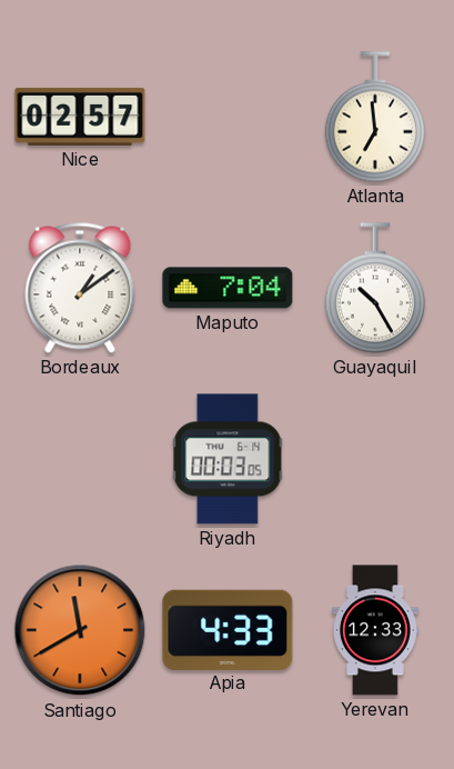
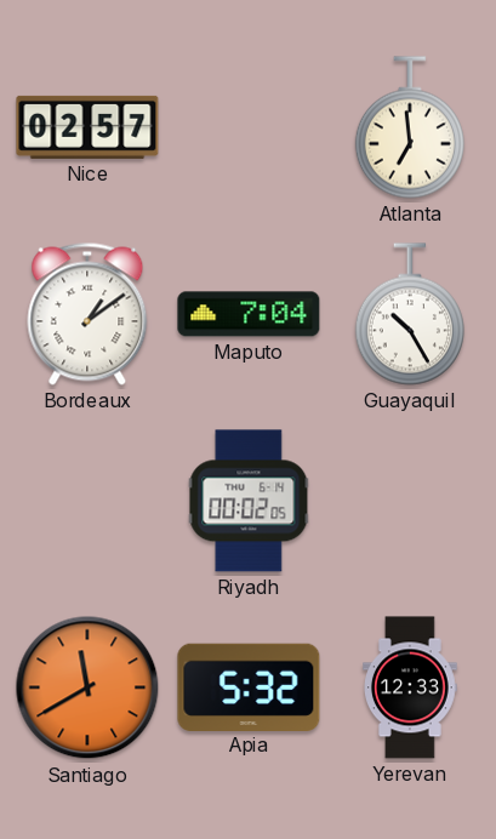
Riyadh: 00:03 -> 00:02
Apia: 4:33 -> 5:32
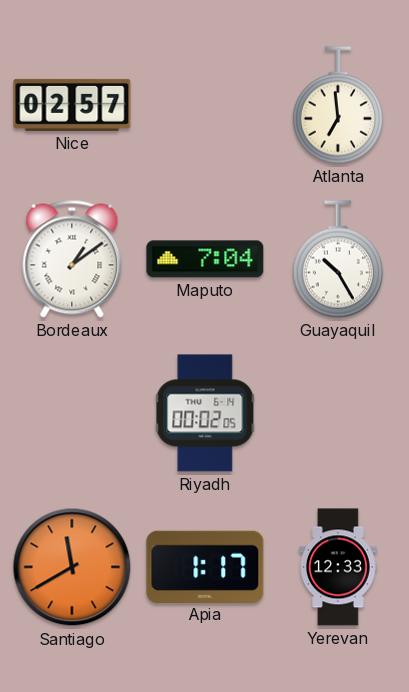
Apia: 5:32 -> 1:17
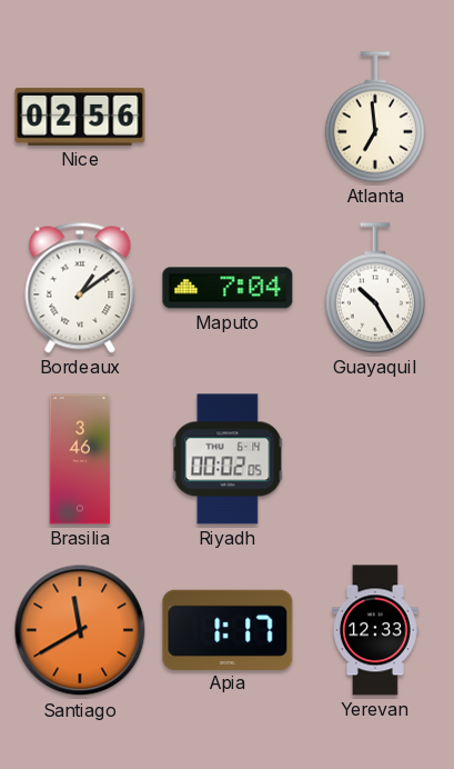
Nice: 02:57 -> 02:56
Brasilia: none -> 3:46
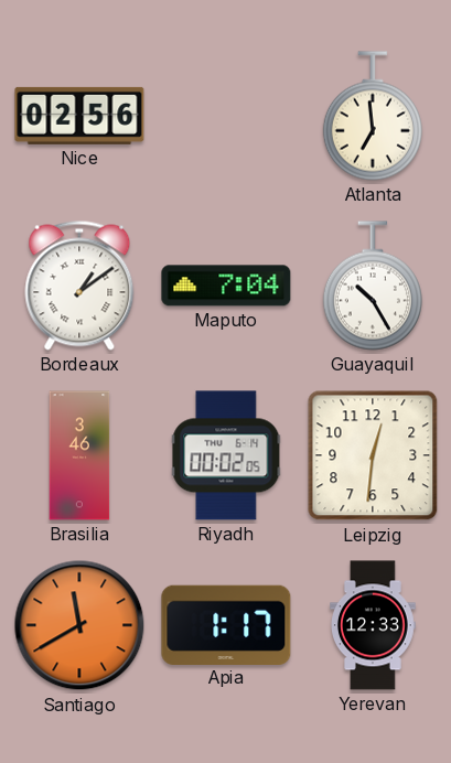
Leipzig: none -> 12:31
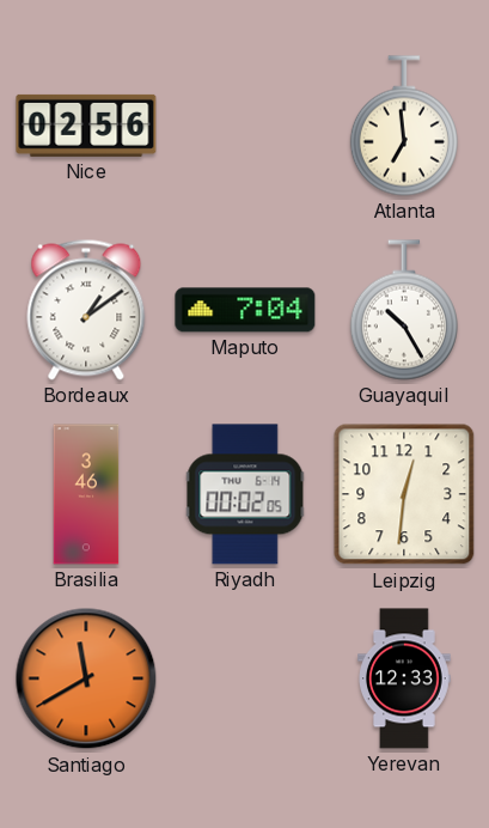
Apia: 1:17 -> none
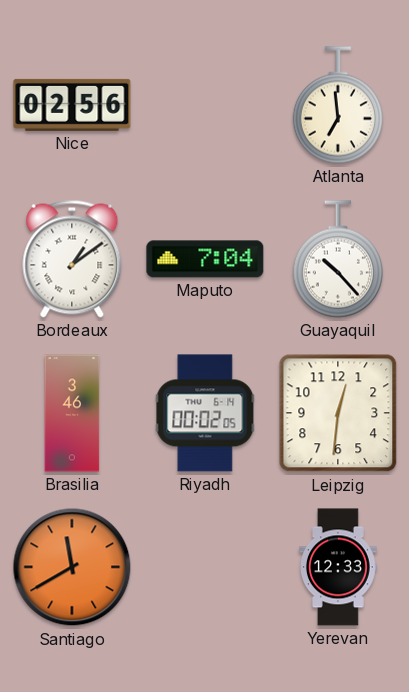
Guayaquil: 10:25 -> 10:23
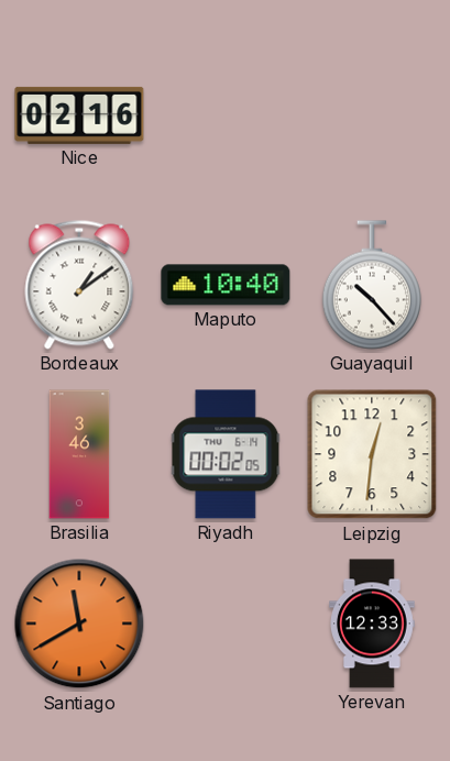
Nice: 02:56 -> 02:16
Atlanta: 6:59 -> none
Maputo: 7:04 -> 10:40
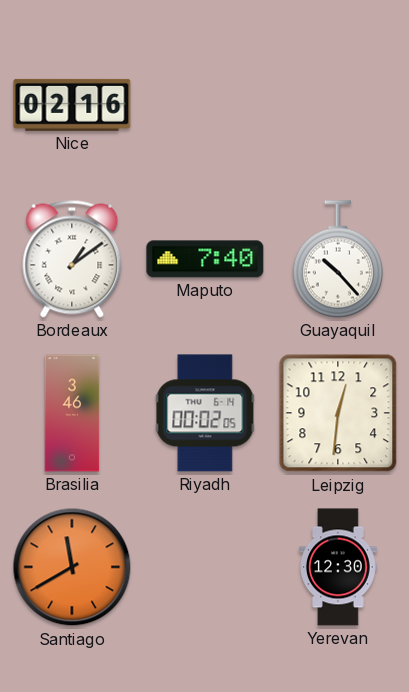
Maputo: 10:40 -> 7:40
Yerevan: 12:33 -> 12:30
